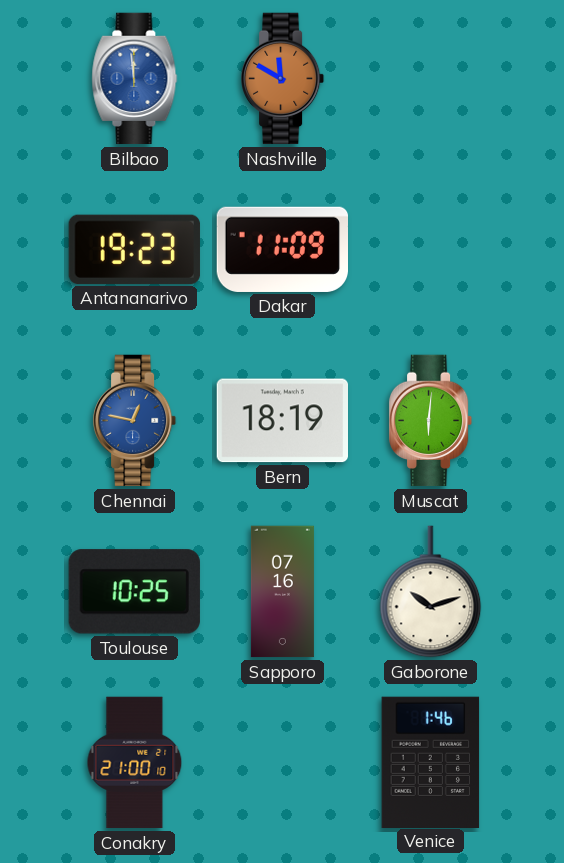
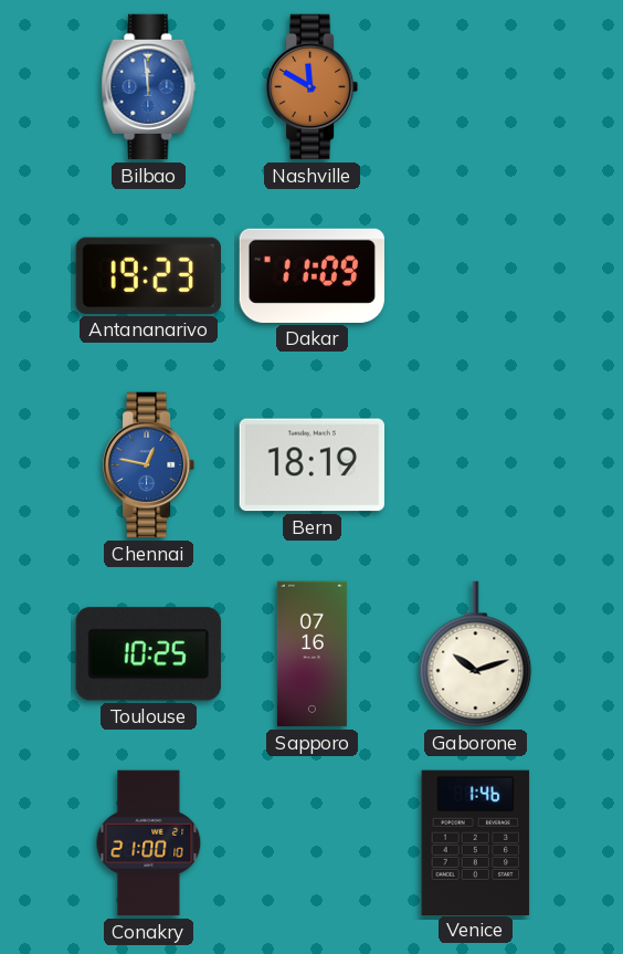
Muscat: 6:01 -> none
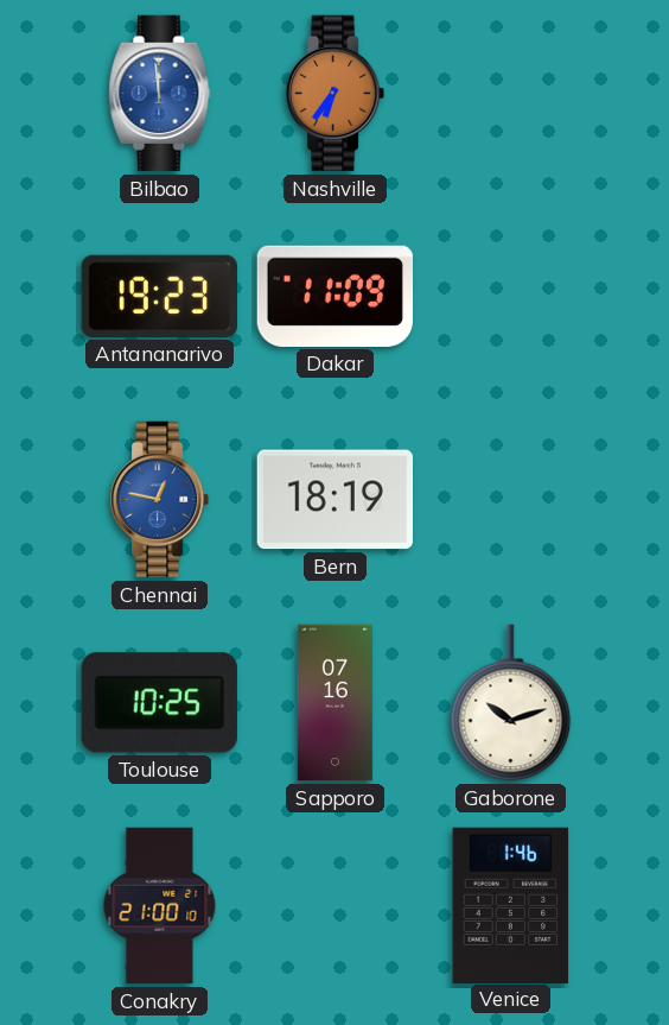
Nashville: 11:50 -> 6:36
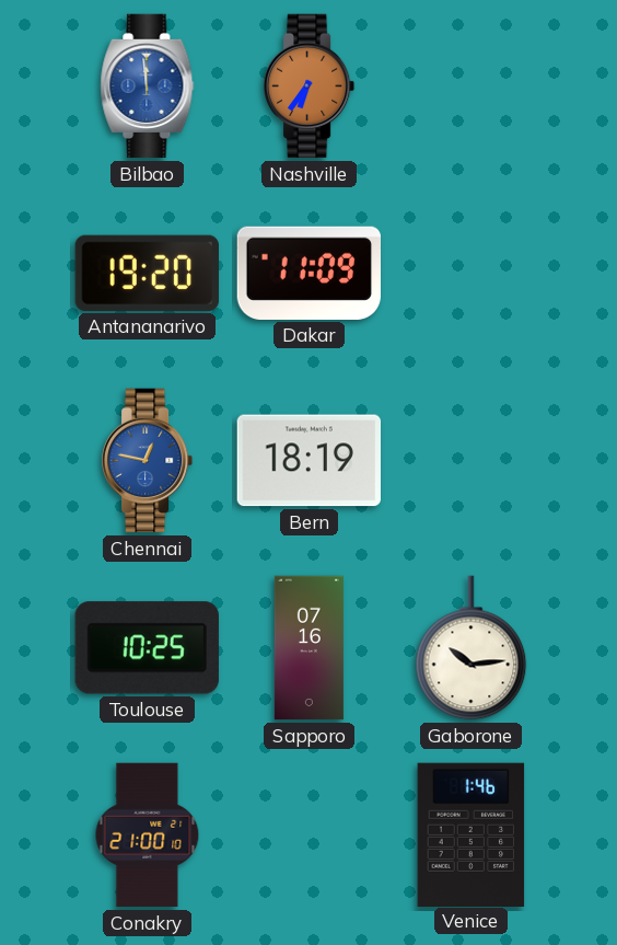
Antananarivo: 19:23 -> 19:20
Gaborone: 10:12 -> 10:14
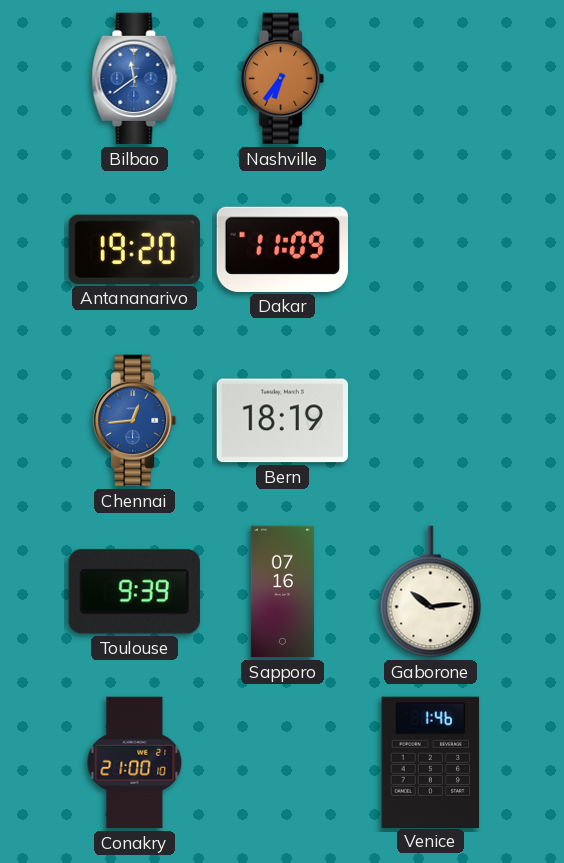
Bilbao: 11:59 -> 11:39
Chennai: 12:47 -> 12:44
Toulouse: 10:25 -> 9:39
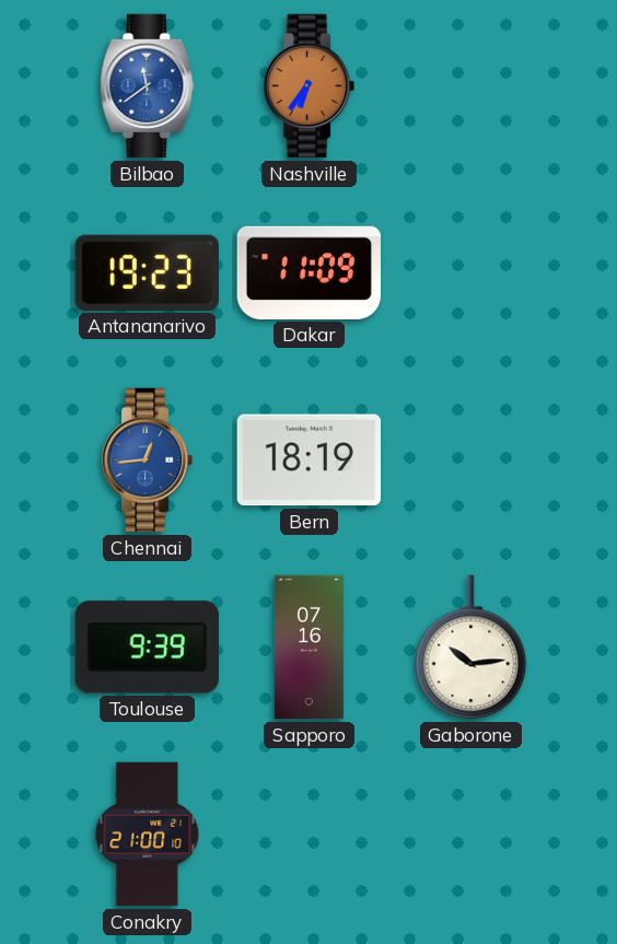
Antananarivo: 19:20 -> 19:23
Venice: 1:46 -> none
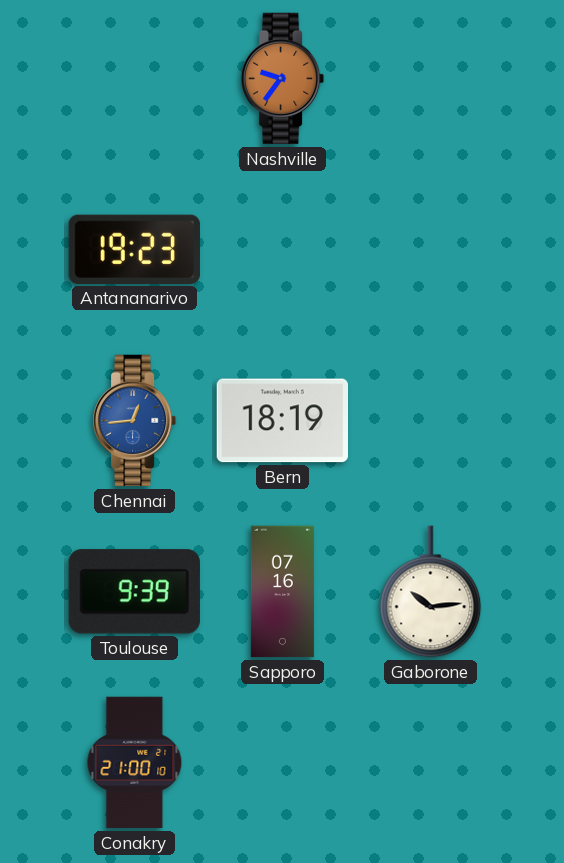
Bilbao: 11:39 -> none
Nashville: 6:36 -> 9:36
Dakar: 11:09 -> none
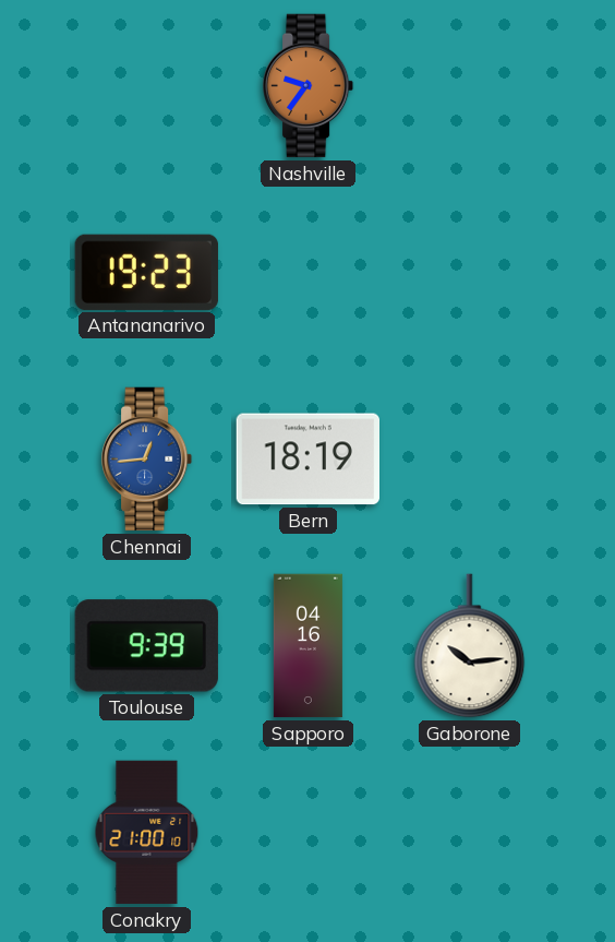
Sapporo: 07:16 -> 04:16
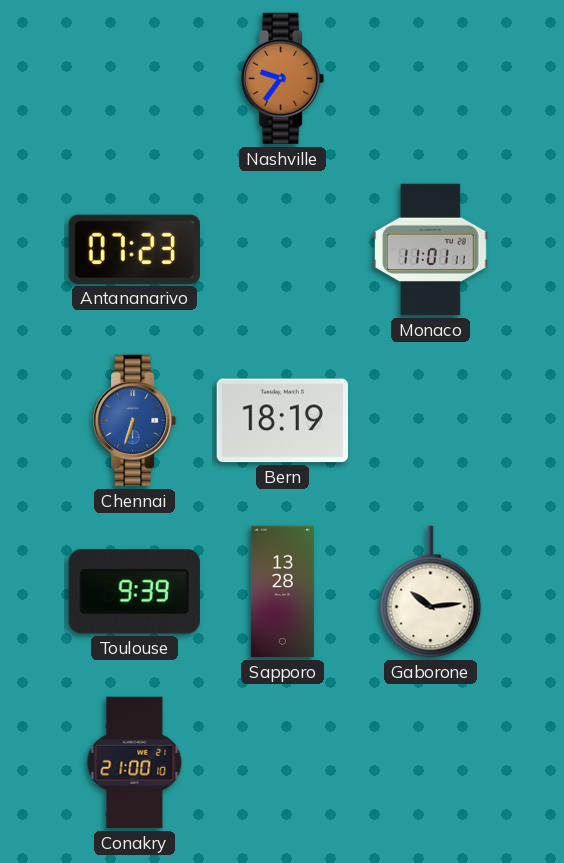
Antananarivo: 19:23 -> 07:23
Monaco: none -> 11:01
Chennai: 12:44 -> 6:33
Sapporo: 04:16 -> 13:28
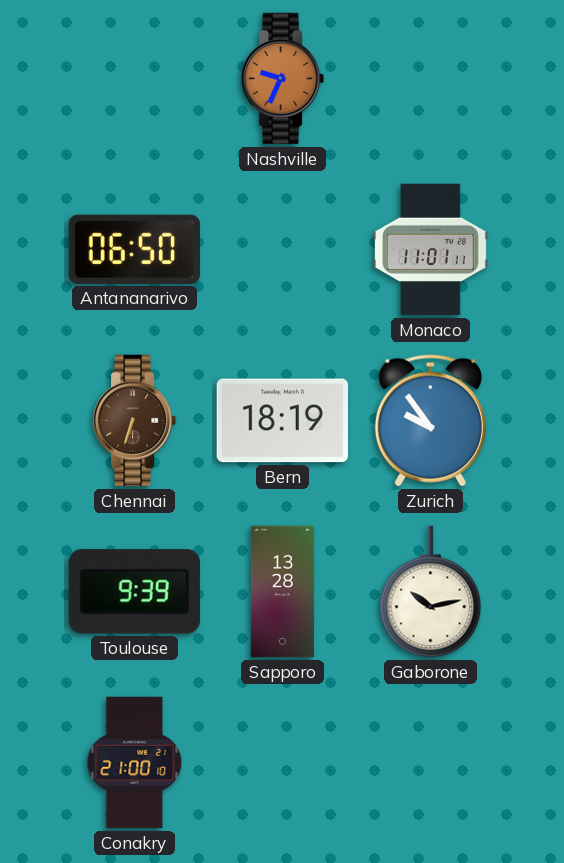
Nashville: 9:36 -> 9:34
Antananarivo: 07:23 -> 06:50
Chennai dial: blue -> brown
Zurich: none -> 9:54
Gaborone: 10:14 -> 10:13
